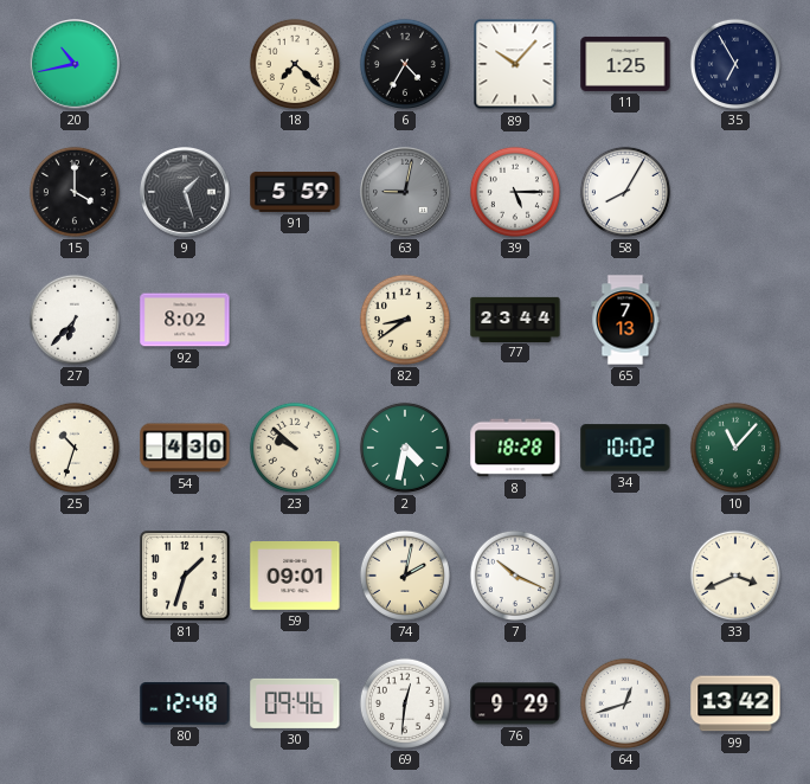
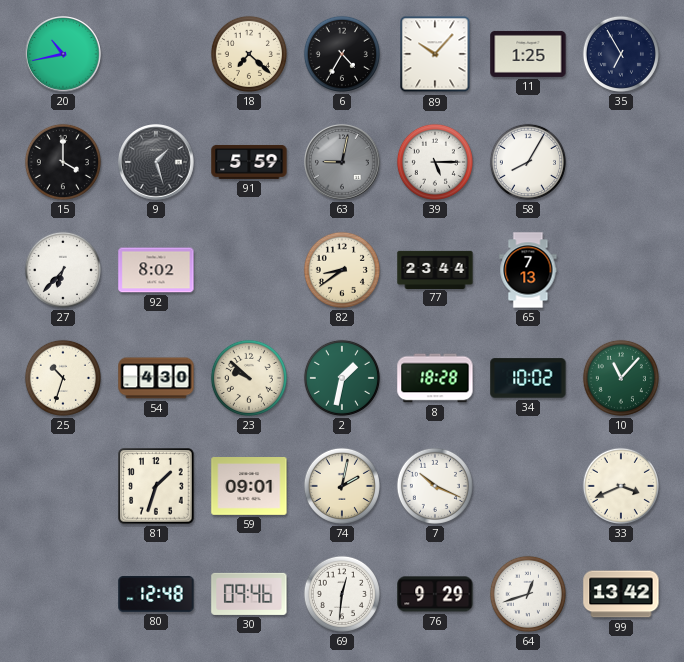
2: 4:32 -> 1:32
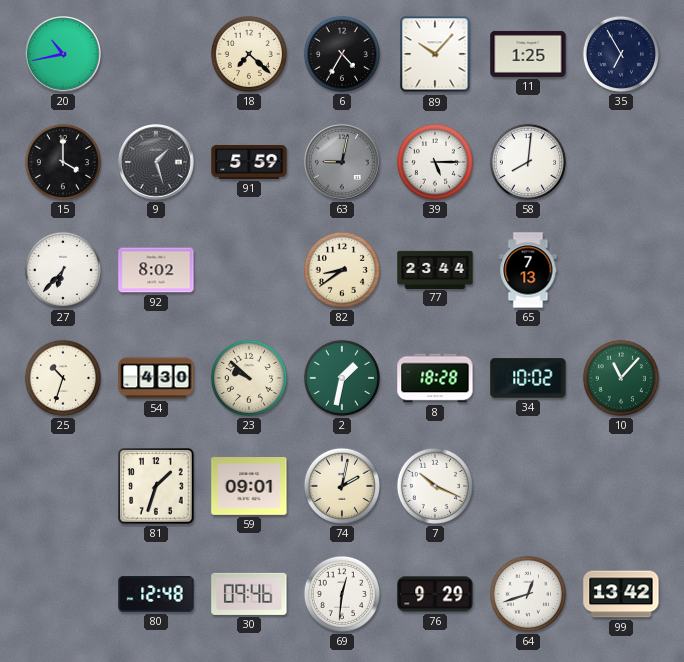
58: 8:05 -> 8:01
33: 3:41 -> none
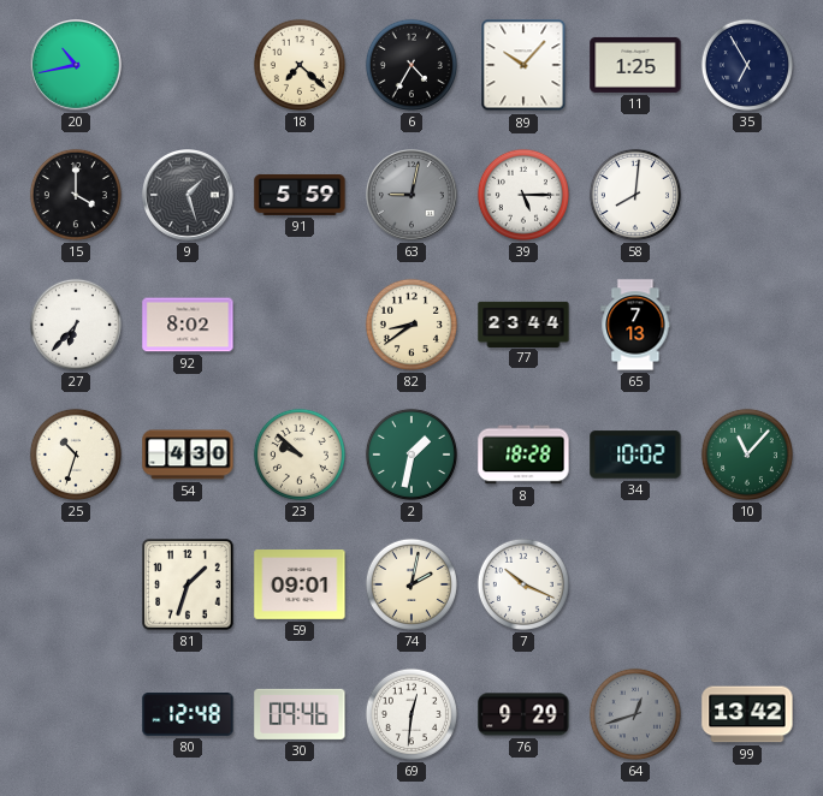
64 dial: white -> grey
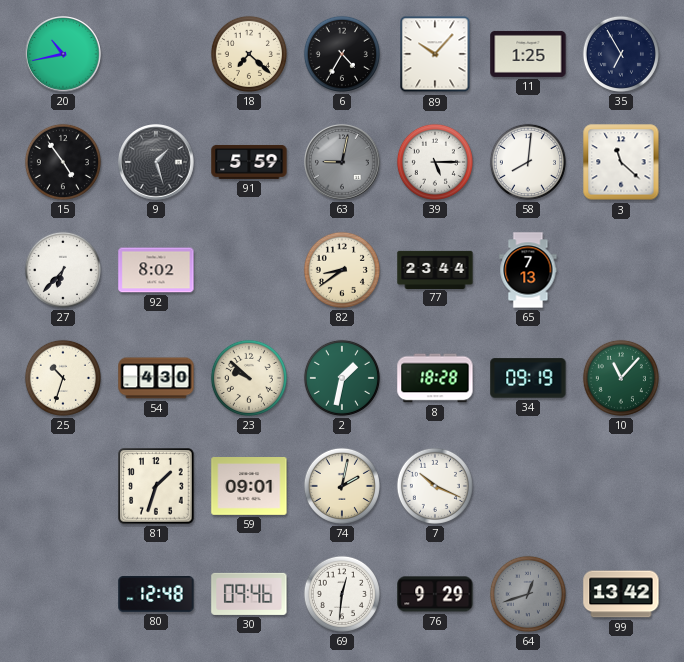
15: 4:00 -> 4:54
3: none -> 11:22
34: 10:02 -> 09:19
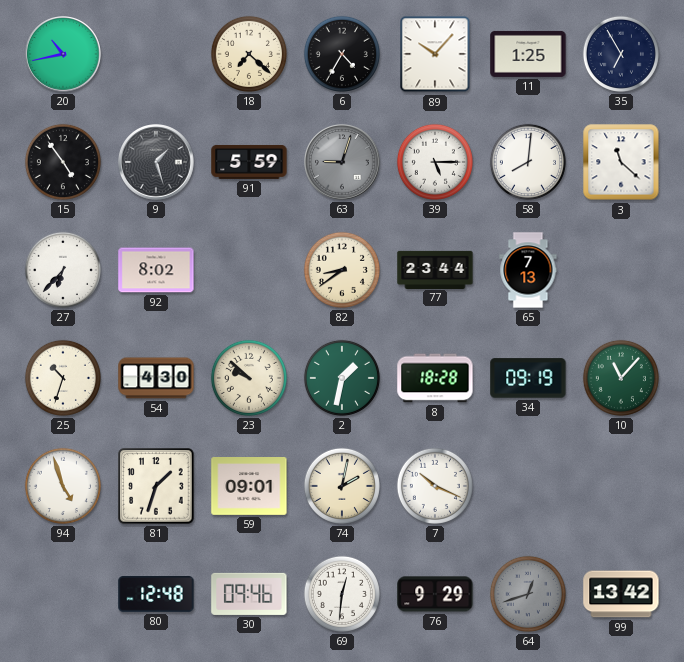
63: 9:02 -> 9:03
94: none -> 4:57
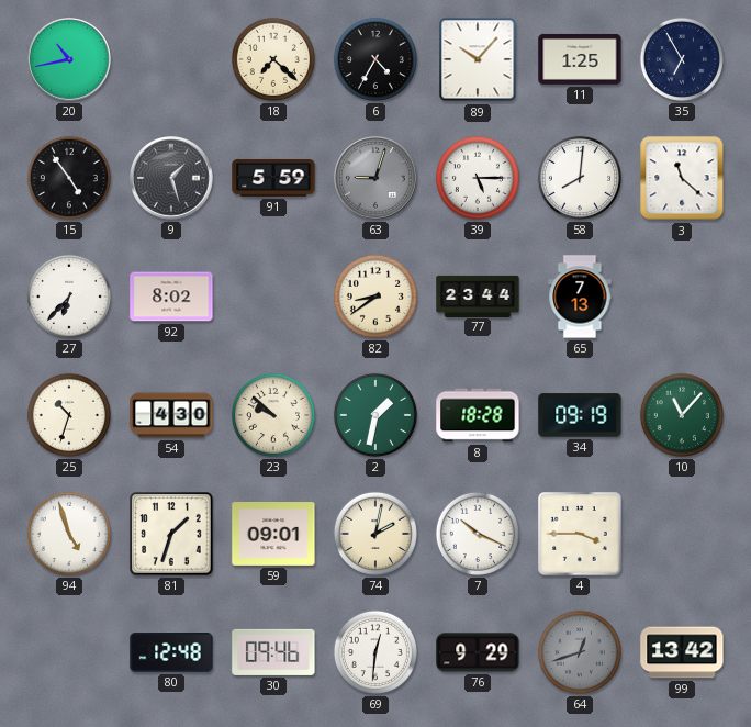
4: none -> 3:45
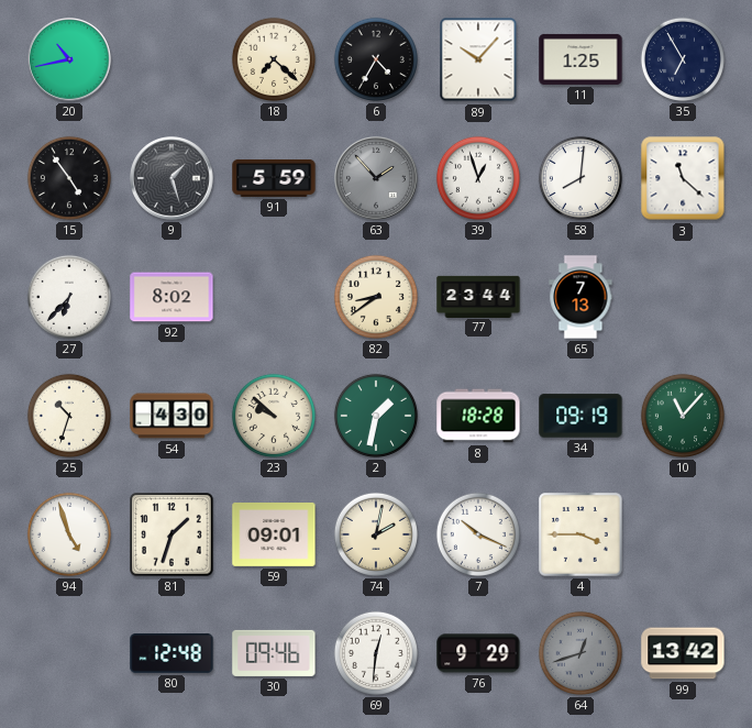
63: 9:03 -> 1:53
39: 5:15 -> 12:57
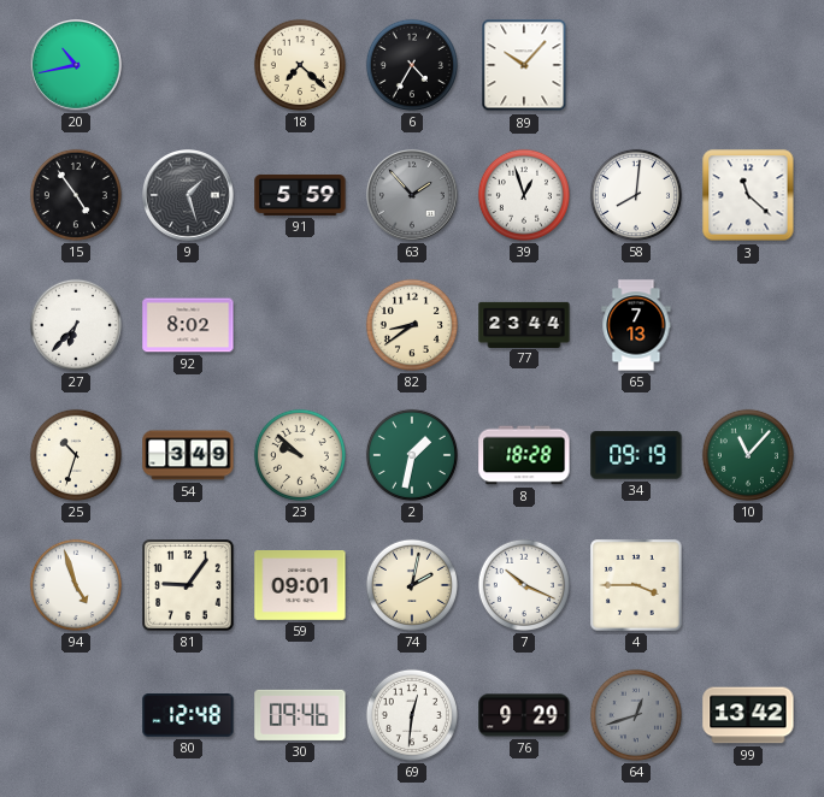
11: 1:25 -> none
35: 6:55 -> none
54: 4:30 -> 3:49
81: 1:33 -> 9:06
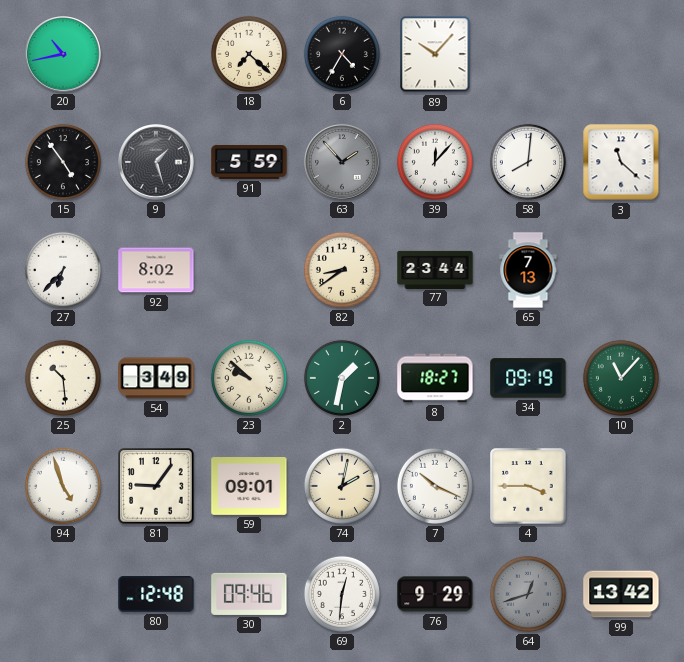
39: 12:57 -> 12:07
25: 10:33 -> 10:29
8: 18:28 -> 18:27
